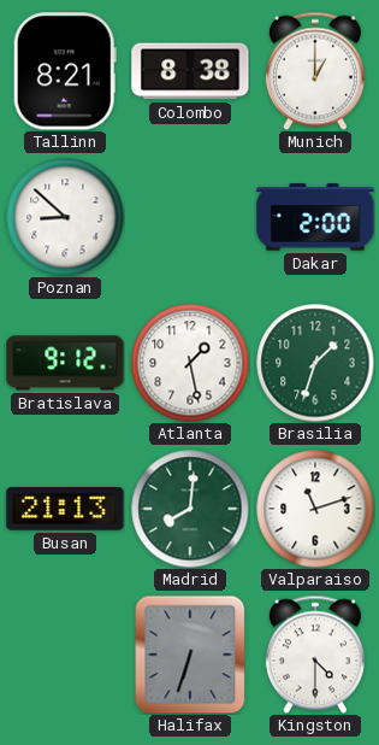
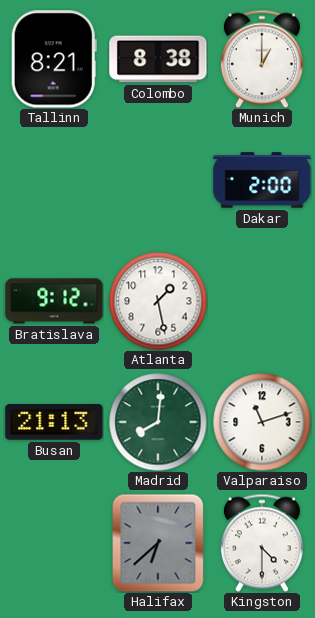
Poznan: 8:52 -> none
Brasilia: 1:33 -> none
Halifax: 6:33 -> 6:38
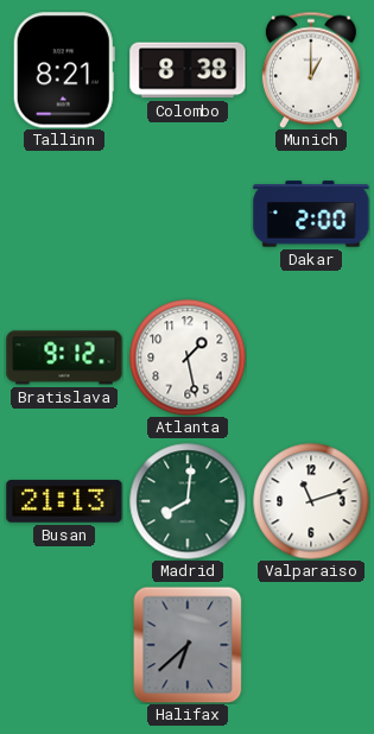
Kingston: 4:30 -> none
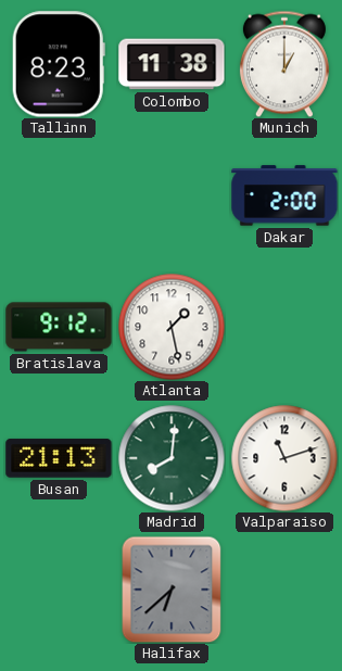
Tallinn: 8:21 -> 8:23
Colombo: 8:38 -> 11:38
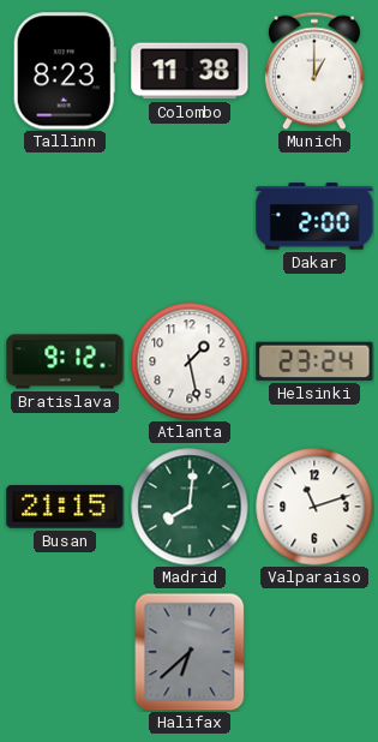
Helsinki: none -> 23:24
Busan: 21:13 -> 21:15
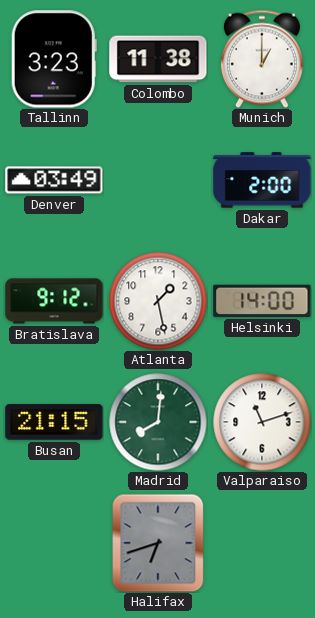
Tallinn: 8:23 -> 3:23
Denver: none -> 03:49
Helsinki: 23:24 -> 14:00
Halifax: 6:38 -> 6:42
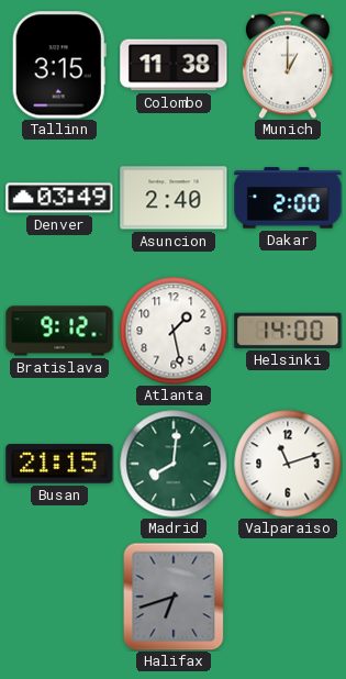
Tallinn: 3:23 -> 3:15
Asuncion: none -> 2:40
